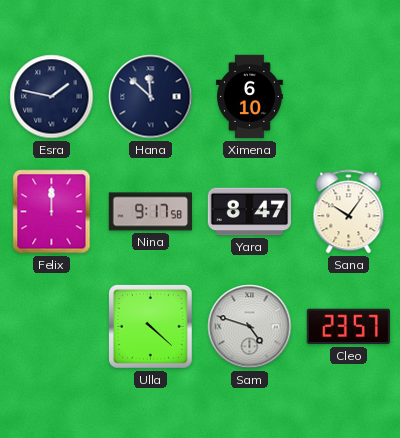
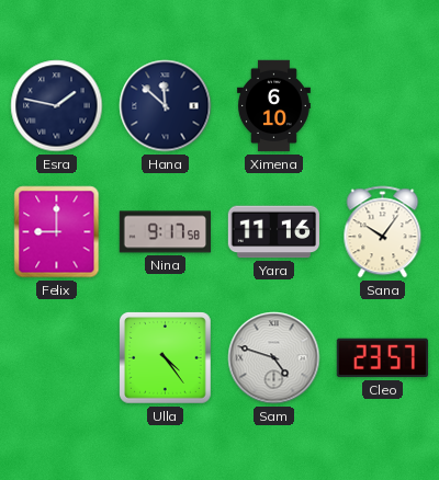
Felix: 12:00 -> 9:00
Yara: 8:47 -> 11:16
Ulla: 4:22 -> 4:24
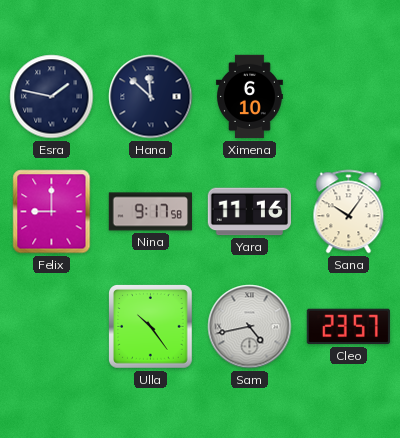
Ulla: 4:24 -> 10:24
Sam: 4:48 -> 4:43
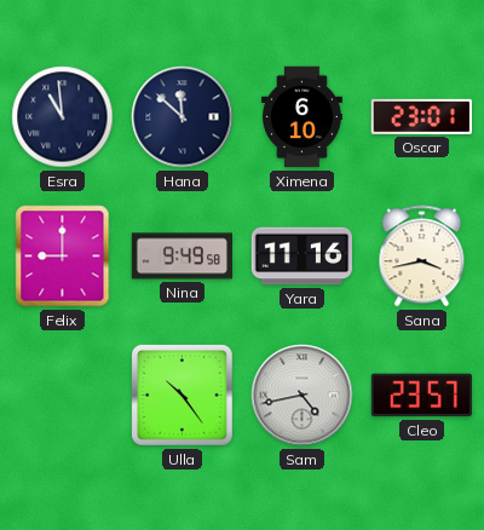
Esra: 1:47 -> 10:59
Oscar: none -> 23:01
Nina: 9:17 -> 9:49
Sana: 10:06 -> 3:43
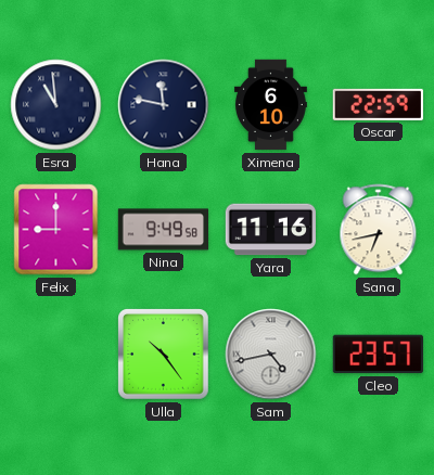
Hana: 11:52 -> 11:47
Oscar: 23:01 -> 22:59
Sana: 3:43 -> 6:43
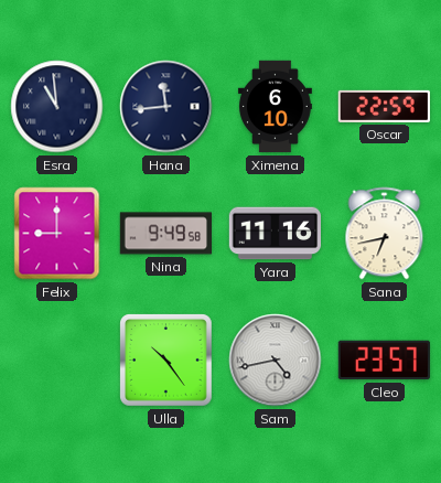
Hana: 11:47 -> 11:44
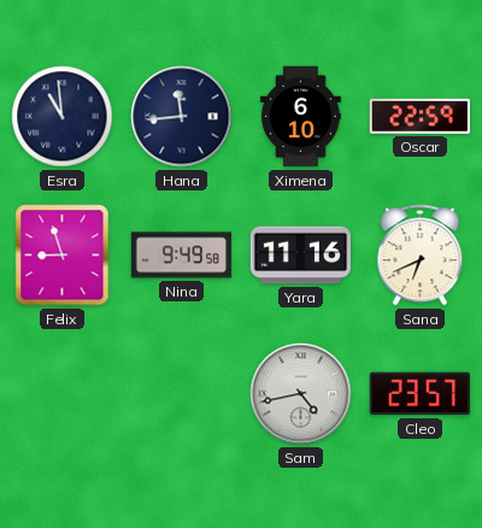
Felix: 9:00 -> 8:57
Sana: 6:43 -> 6:41
Ulla: 10:24 -> none
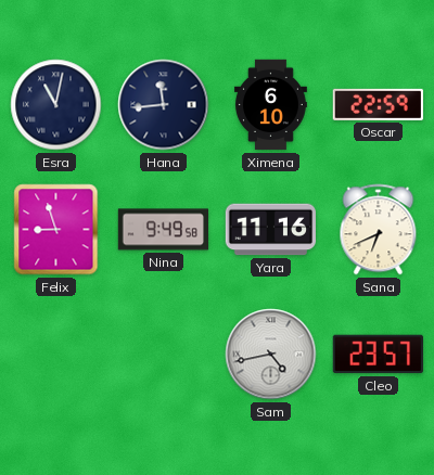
Esra: 10:59 -> 11:02
